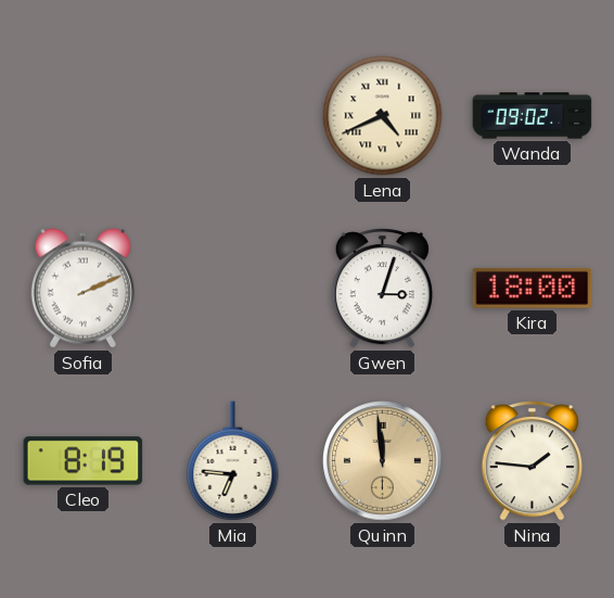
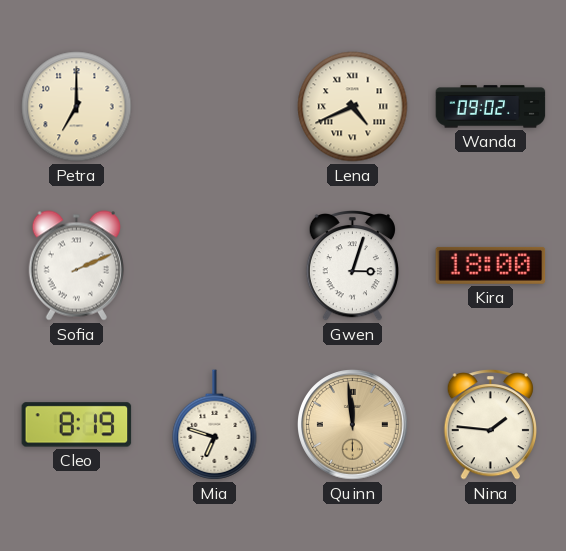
Petra: none -> 7:00
Mia: 6:46 -> 6:48
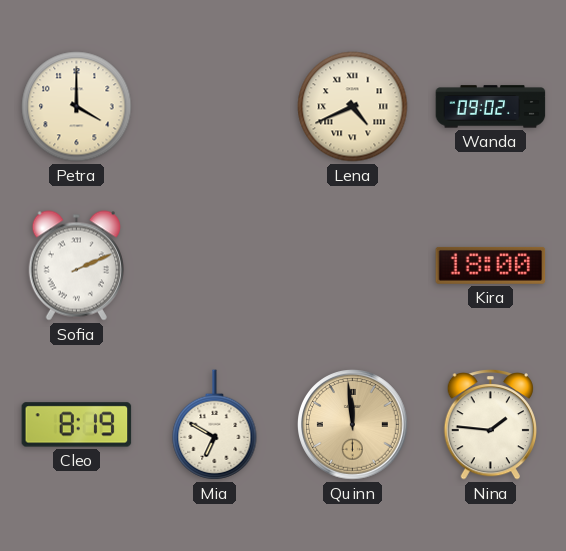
Petra: 7:00 -> 4:00
Gwen: 3:03 -> none
Mia: 6:48 -> 6:50
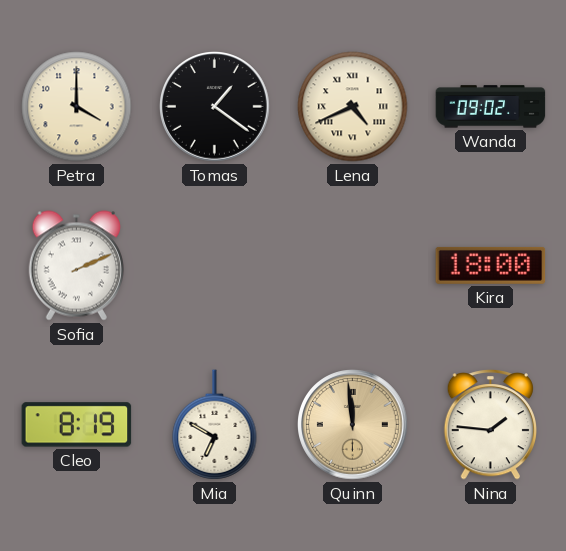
Tomas: none -> 1:21
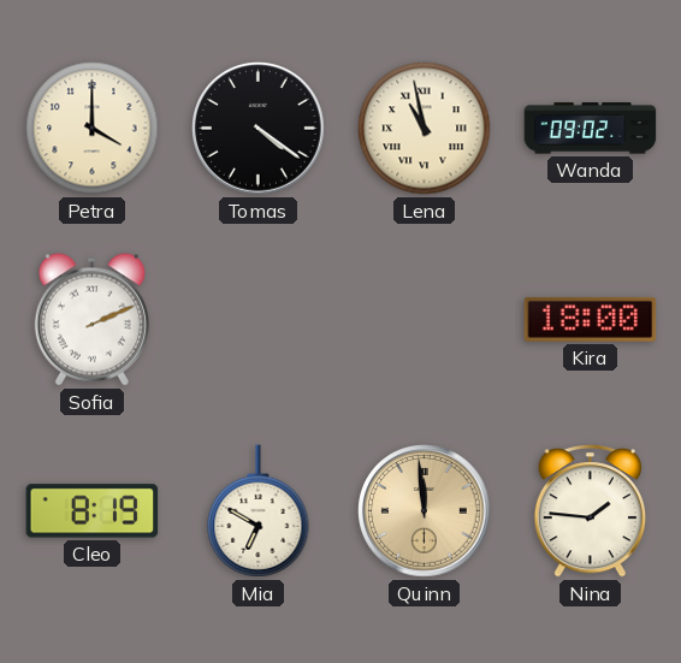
Tomas: 1:21 -> 4:21
Lena: 4:41 -> 10:58
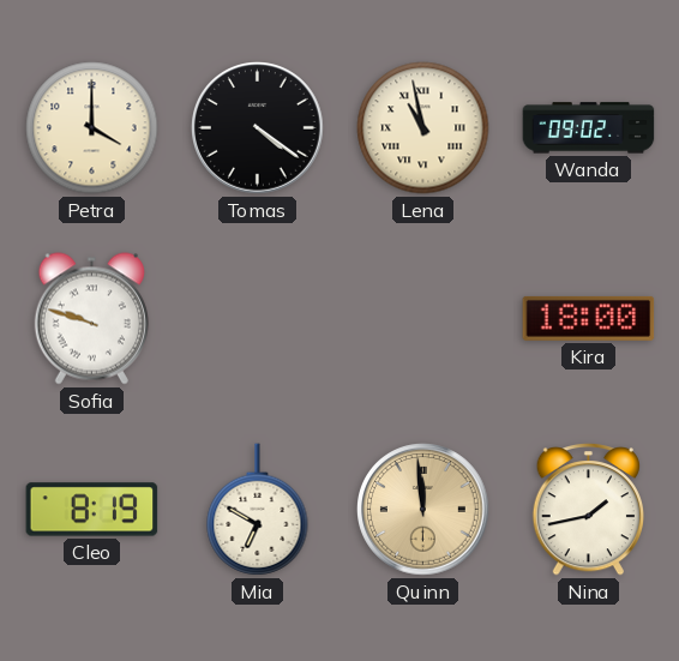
Sofia: 2:11 -> 9:48
Nina: 1:46 -> 1:43
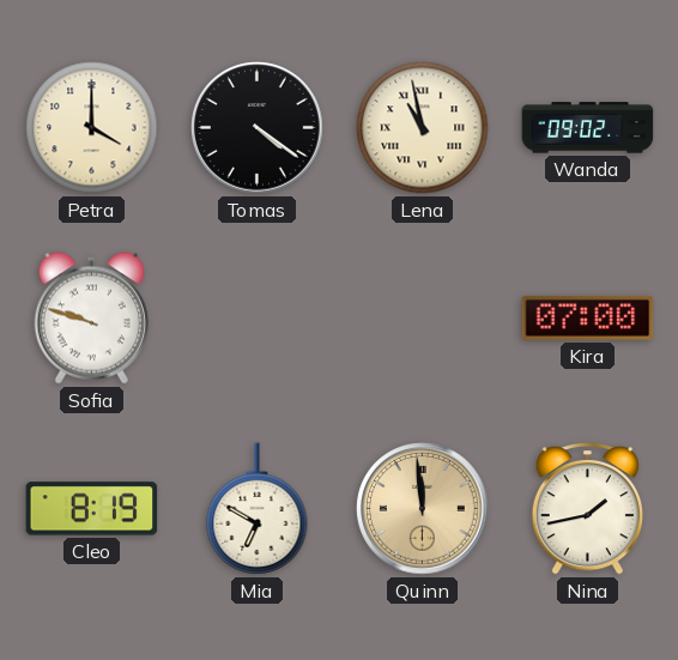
Kira: 18:00 -> 07:00
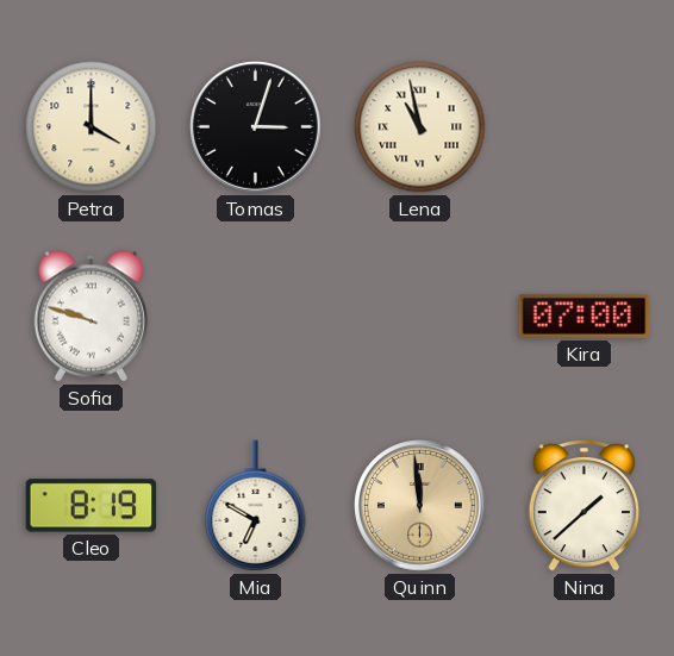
Tomas: 4:21 -> 3:03
Wanda: 09:02 -> none
Nina: 1:43 -> 1:38
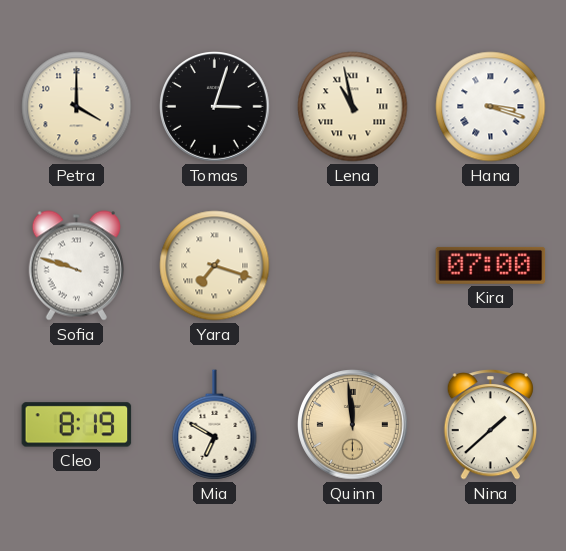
Hana: none -> 3:18
Yara: none -> 7:18
